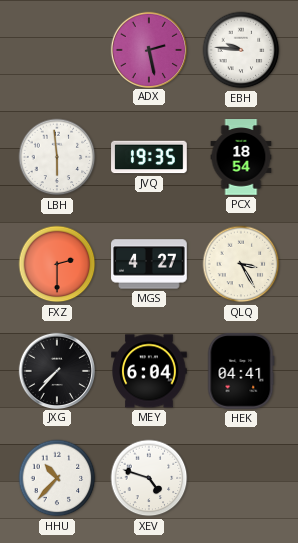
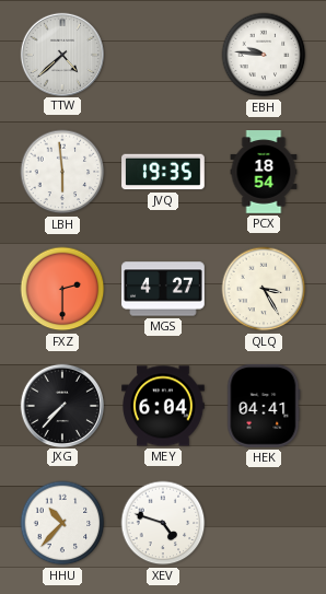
TTW: none -> 4:38
ADX: 2:28 -> none
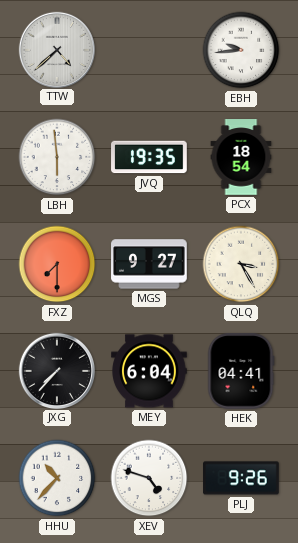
EBH: 9:46 -> 9:44
FXZ: 2:30 -> 7:30
MGS: 4:27 -> 9:27
PLJ: none -> 9:26
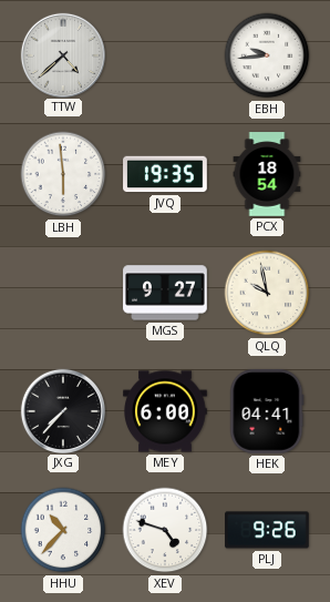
FXZ: 7:30 -> none
QLQ: 3:25 -> 9:58
MEY: 6:04 -> 6:00
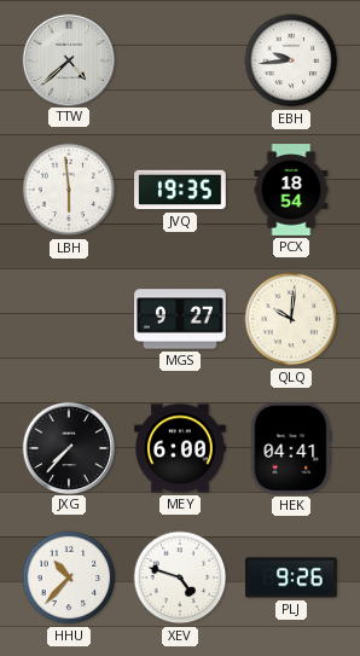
QLQ: 9:58 -> 10:01
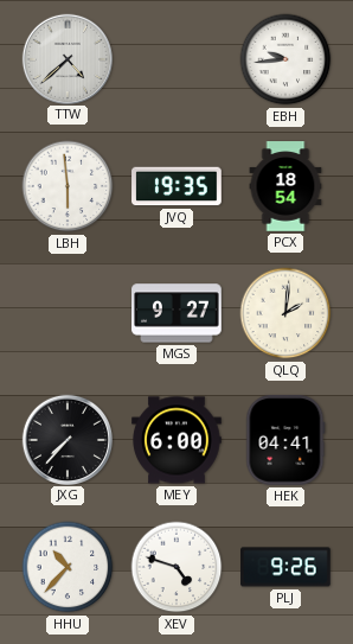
QLQ: 10:01 -> 2:01
